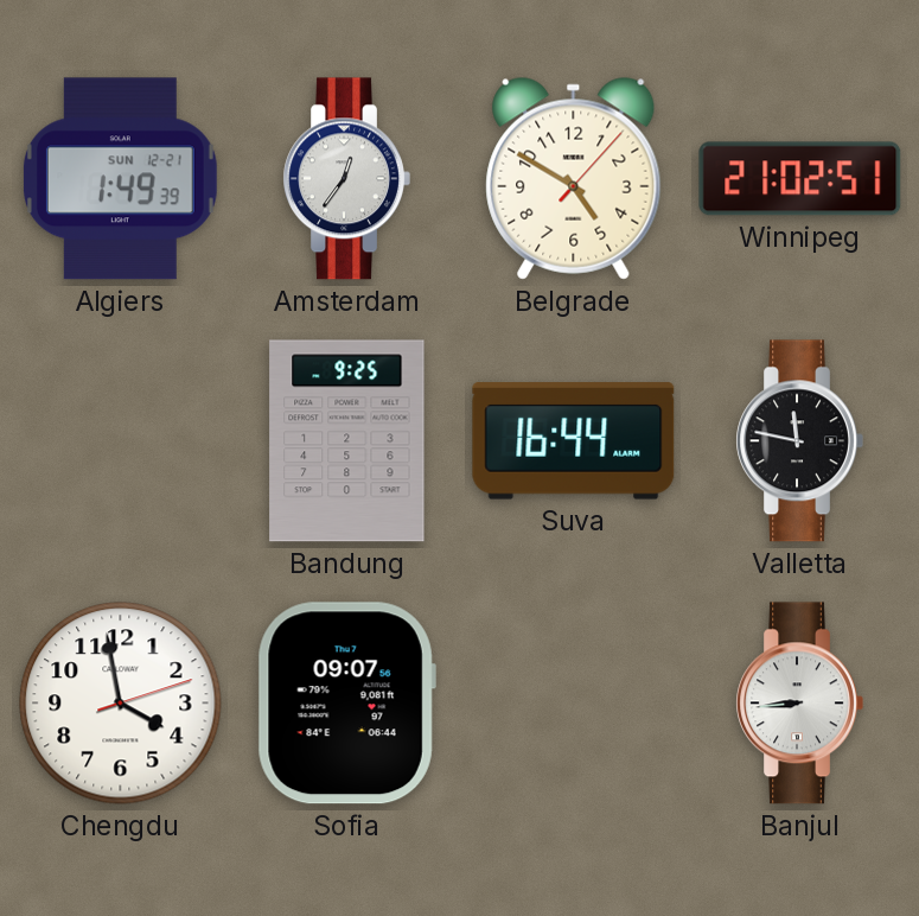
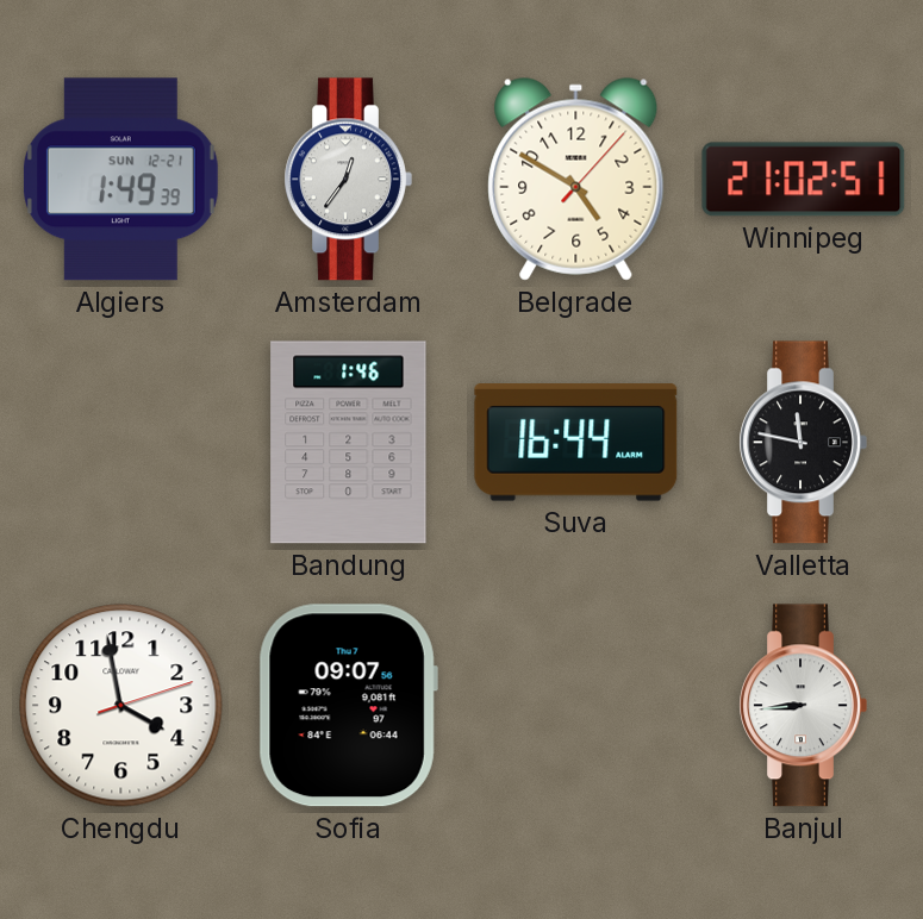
Bandung: 9:25 -> 1:46
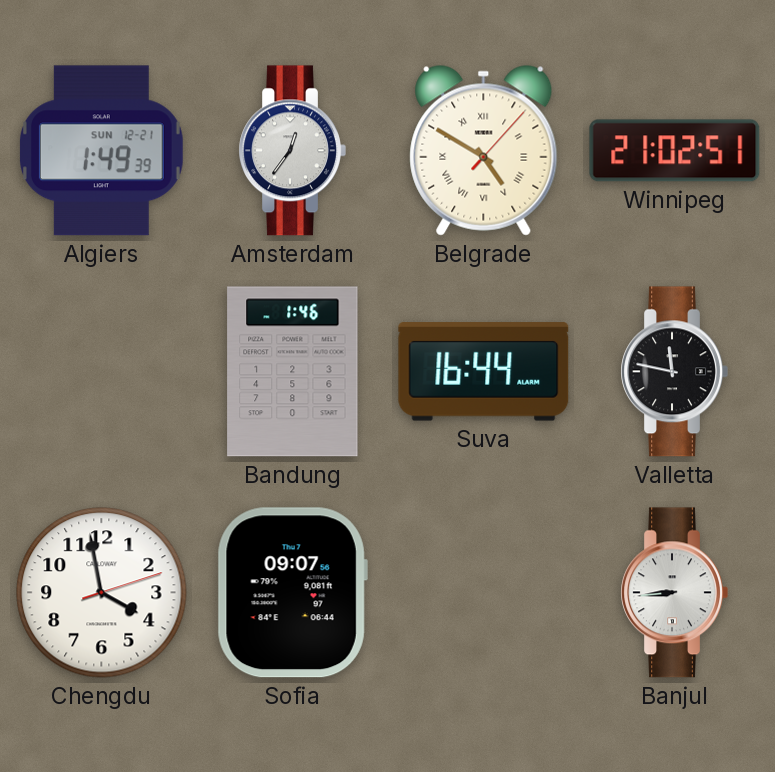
Belgrade numerals: Arabic -> Roman
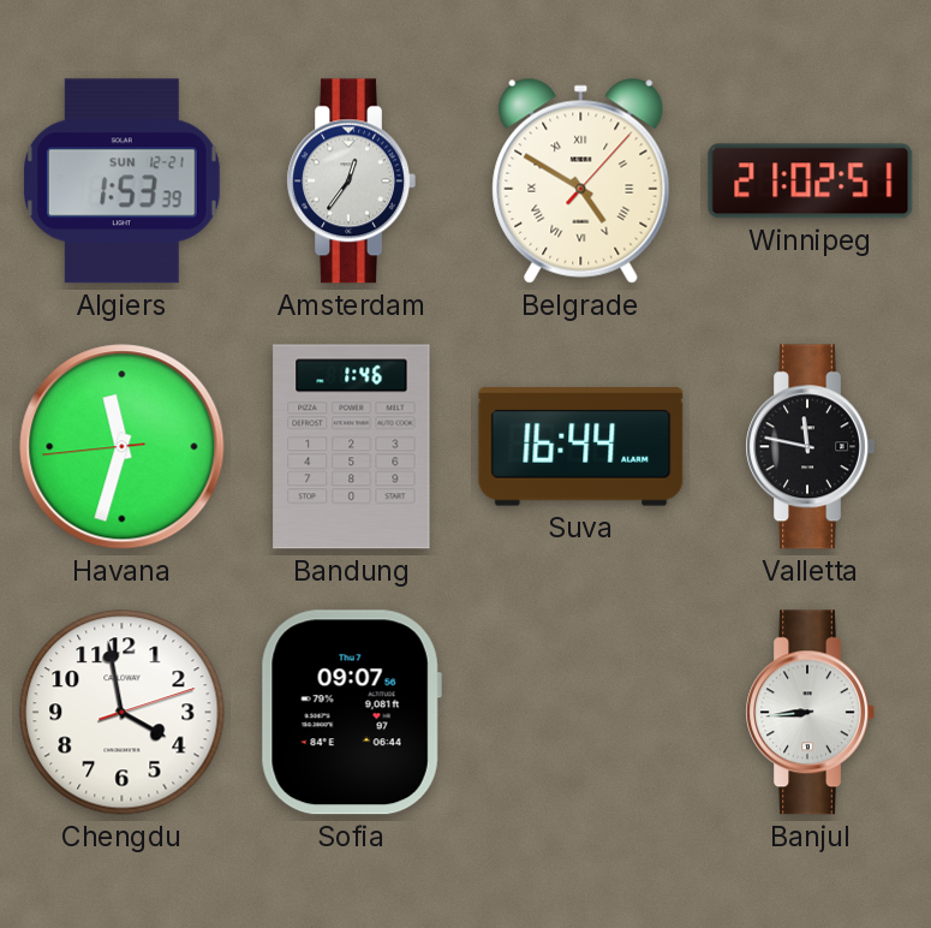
Algiers: 1:49 -> 1:53
Havana: none -> 11:32
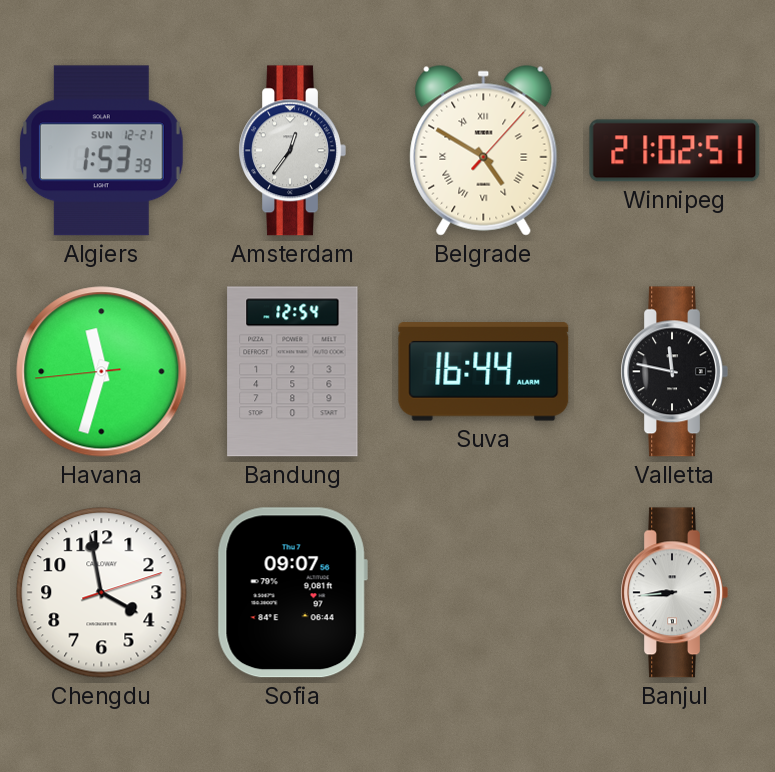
Bandung: 1:46 -> 12:54
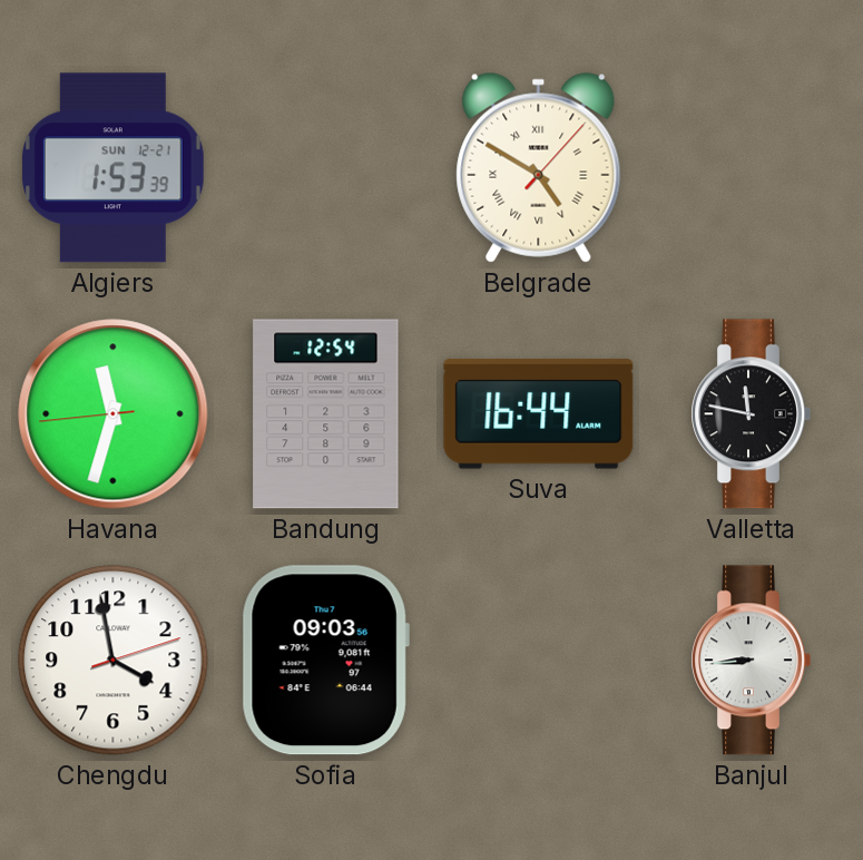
Amsterdam: 12:36 -> none
Winnipeg: 21:02 -> none
Sofia: 09:07 -> 09:03
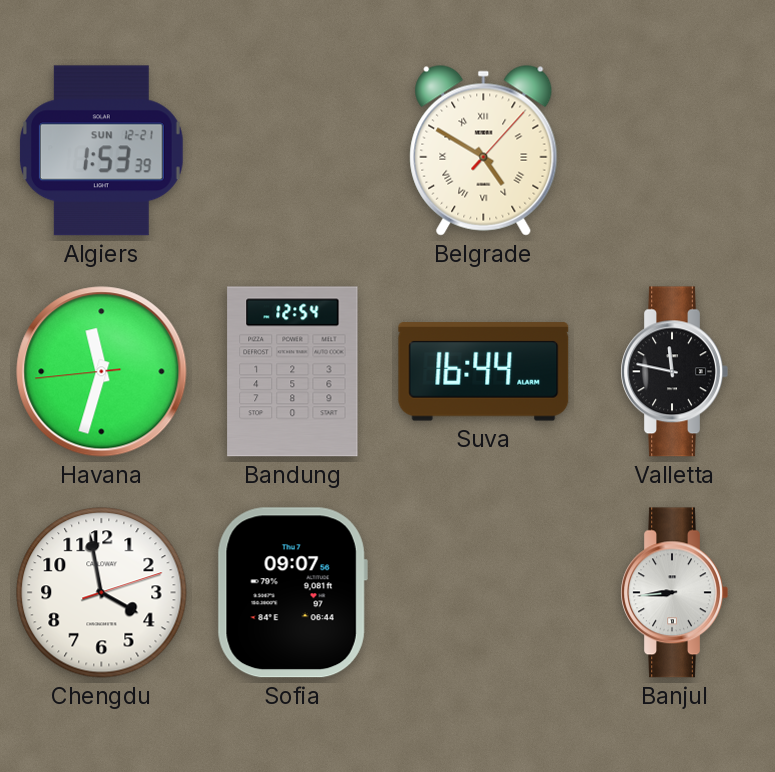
Sofia: 09:03 -> 09:07
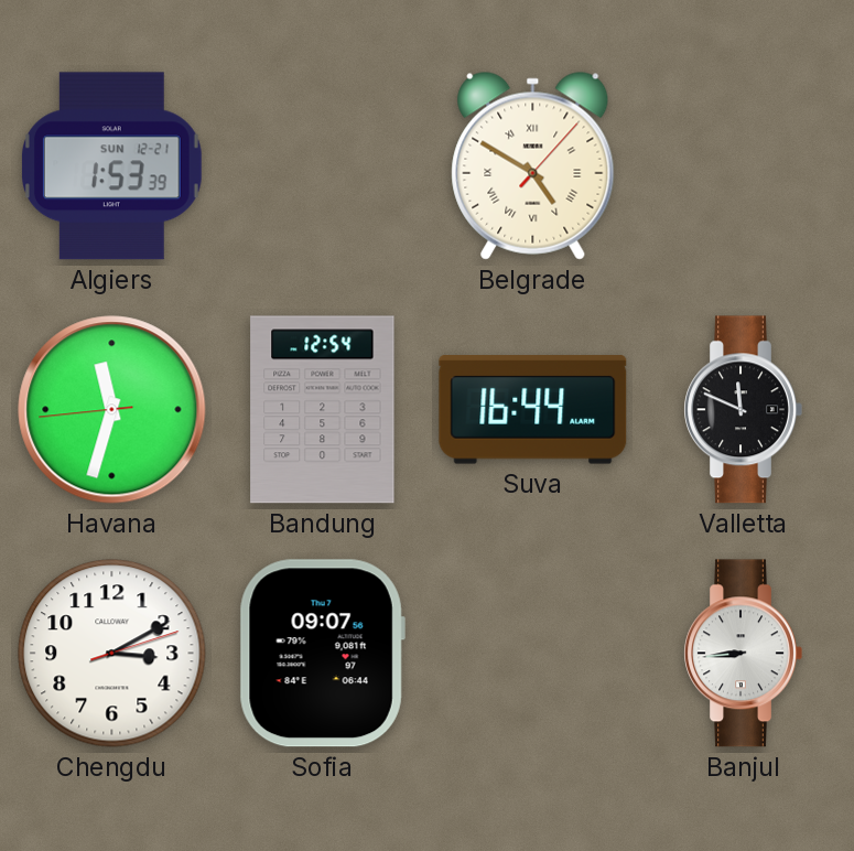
Valletta: 11:47 -> 11:49
Chengdu: 3:58 -> 3:10
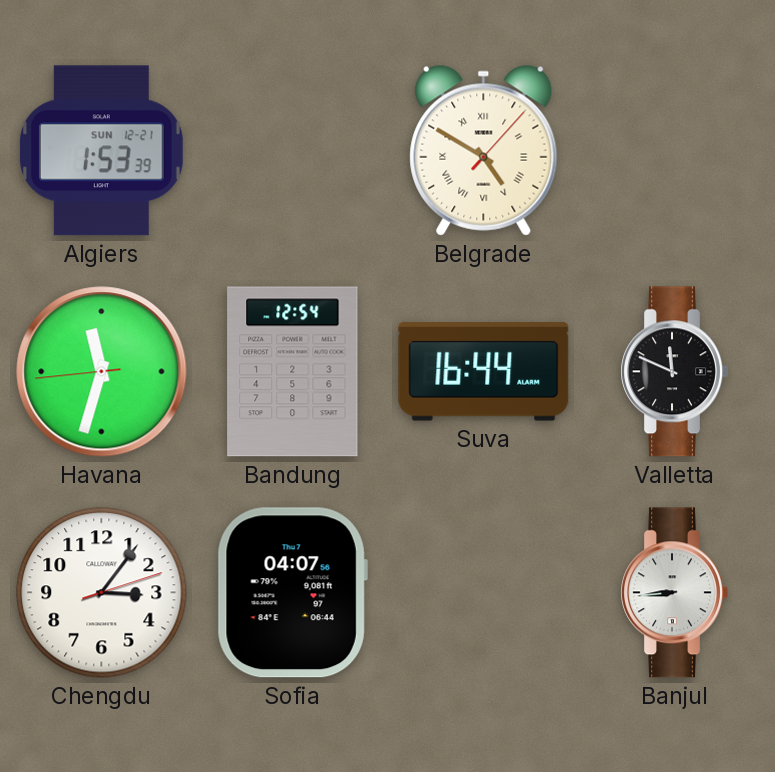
Chengdu: 3:10 -> 3:06
Sofia: 09:07 -> 04:07
